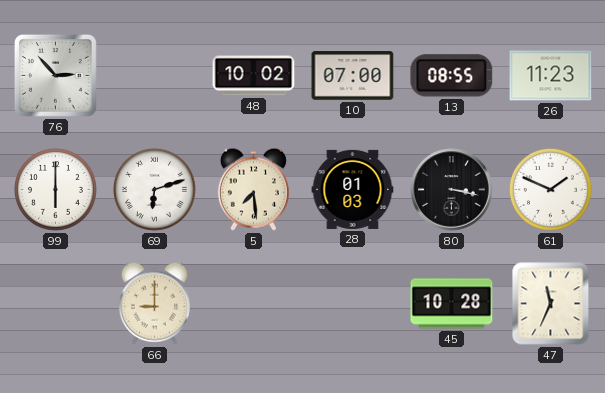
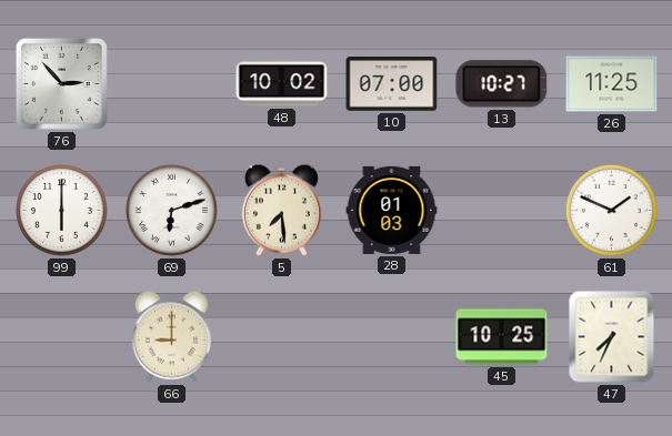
13: 08:55 -> 10:27
26: 11:23 -> 11:25
80: 3:17 -> none
45: 10:28 -> 10:25
47: 11:34 -> 7:34
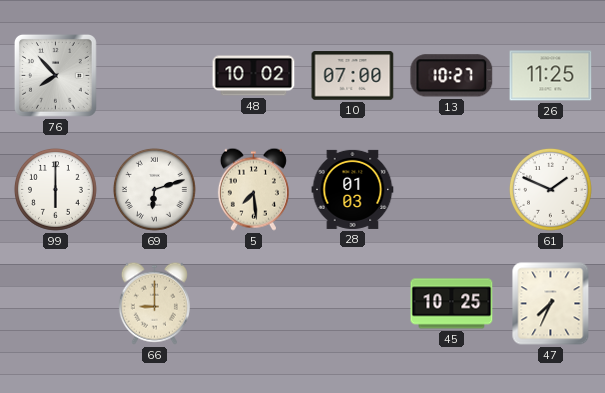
76: 2:53 -> 7:53
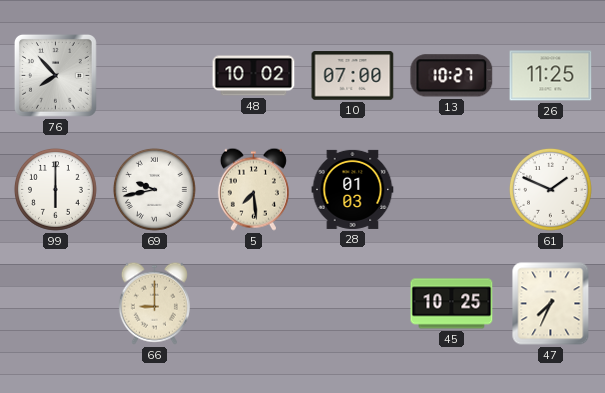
69: 6:12 -> 9:43
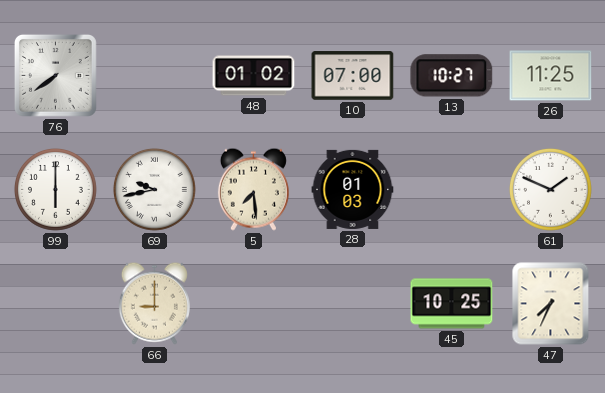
76: 7:53 -> 7:39
48: 10:02 -> 01:02
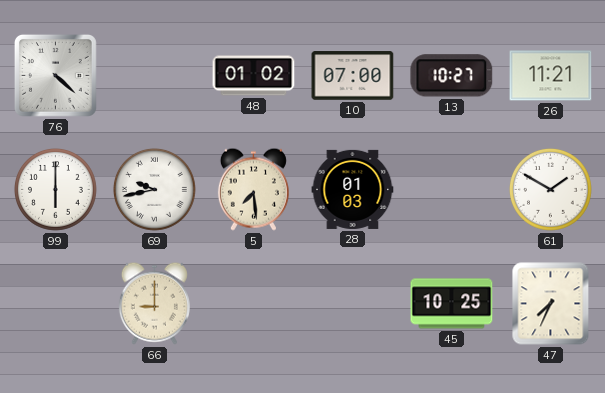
76: 7:39 -> 4:22
26: 11:25 -> 11:21
61: 1:49 -> 1:50
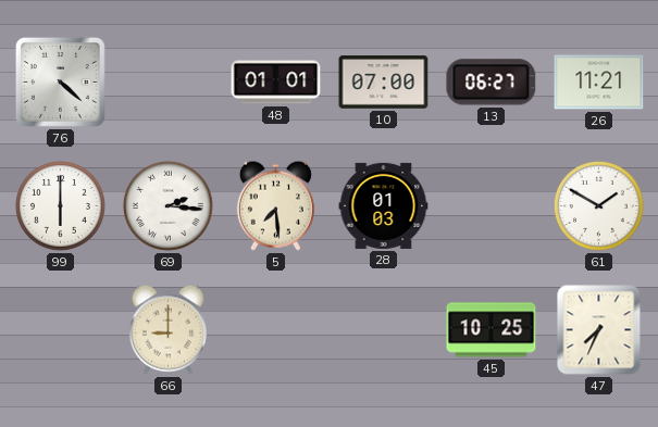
48: 01:02 -> 01:01
13: 10:27 -> 06:27
69: 9:43 -> 2:16
